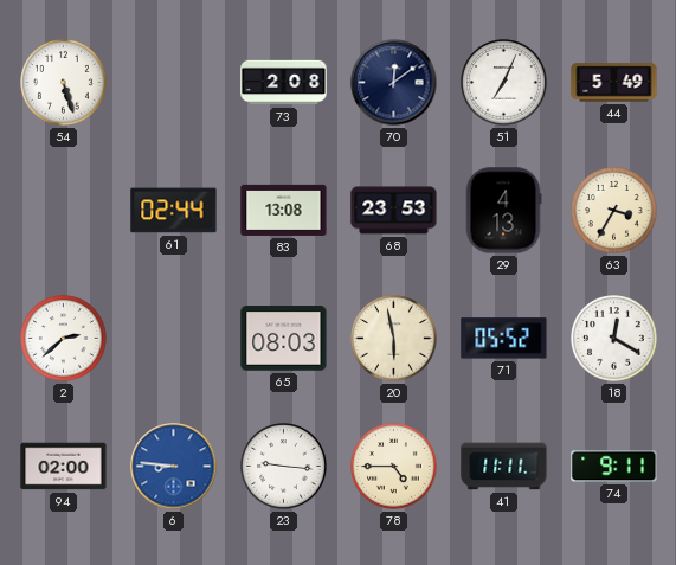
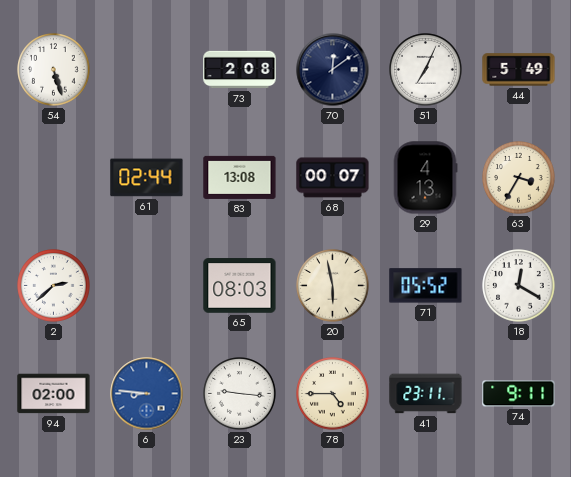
68: 23:53 -> 00:07
41: 11:11 -> 23:11
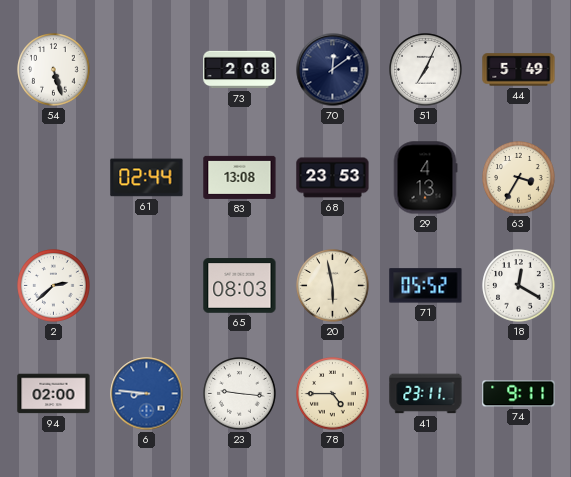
68: 00:07 -> 23:53
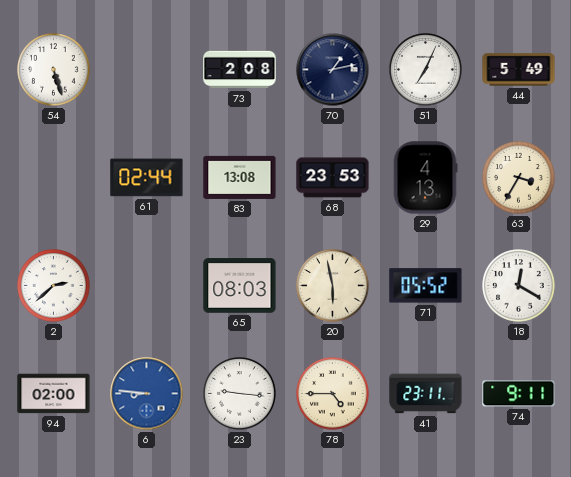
70: 12:09 -> 1:13
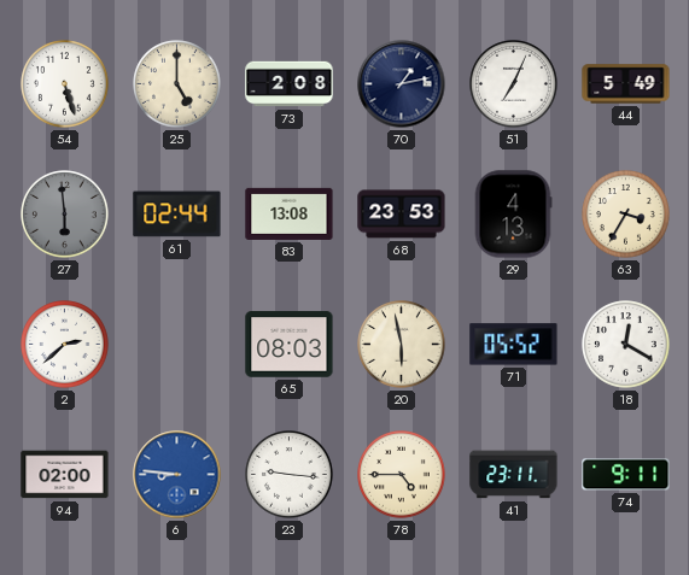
25: none -> 5:00
27: none -> 5:59
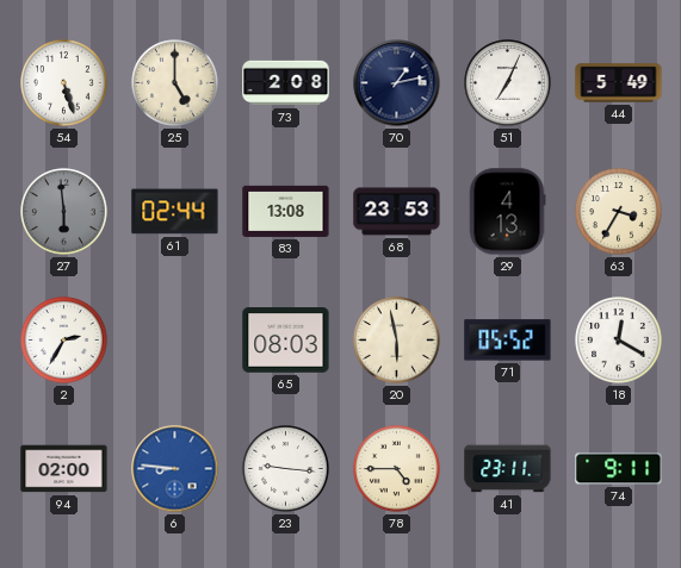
2: 2:38 -> 2:35
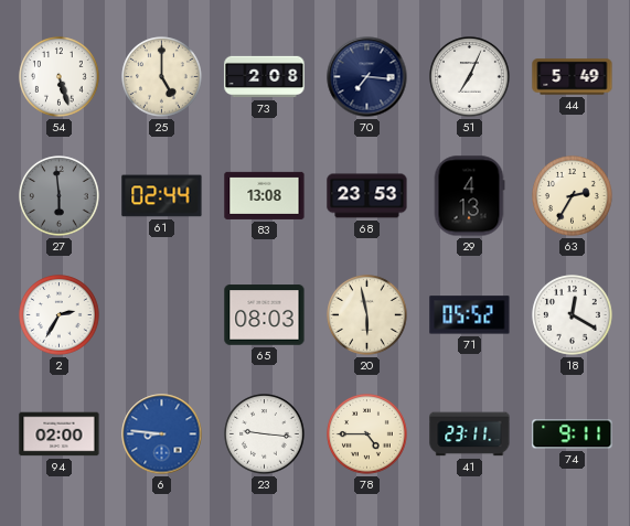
70: 1:13 -> 7:16
63: 3:35 -> 2:35
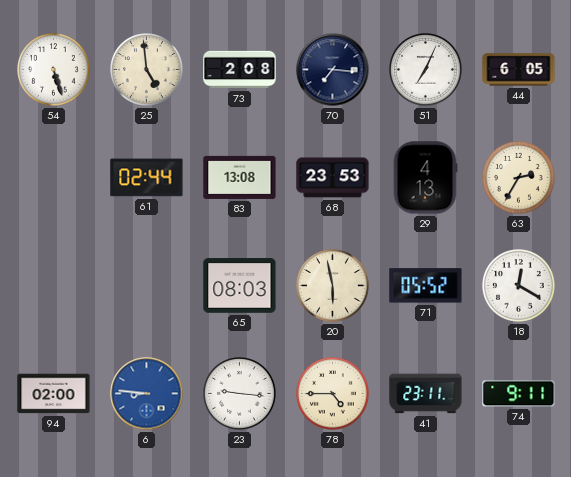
25: 5:00 -> 4:59
44: 5:49 -> 6:05
27: 5:59 -> none
2: 2:35 -> none
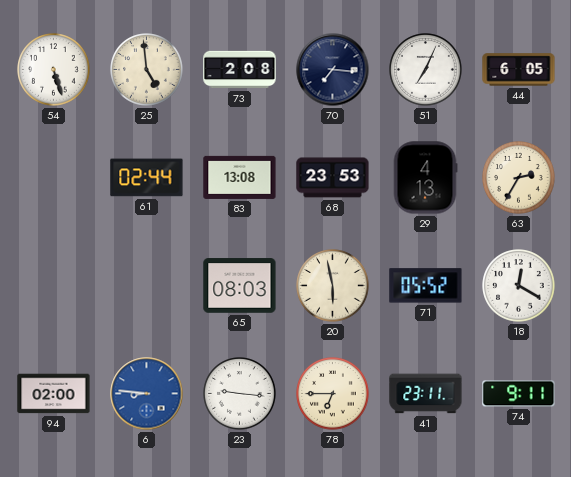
78: 4:45 -> 6:45
